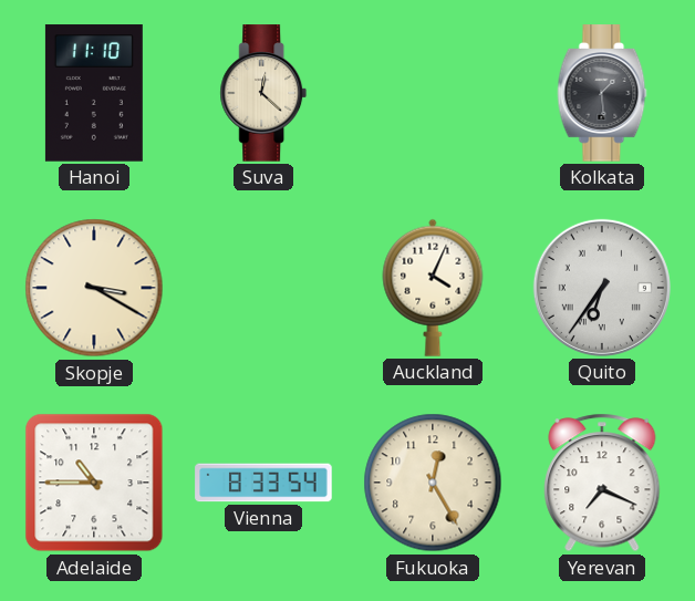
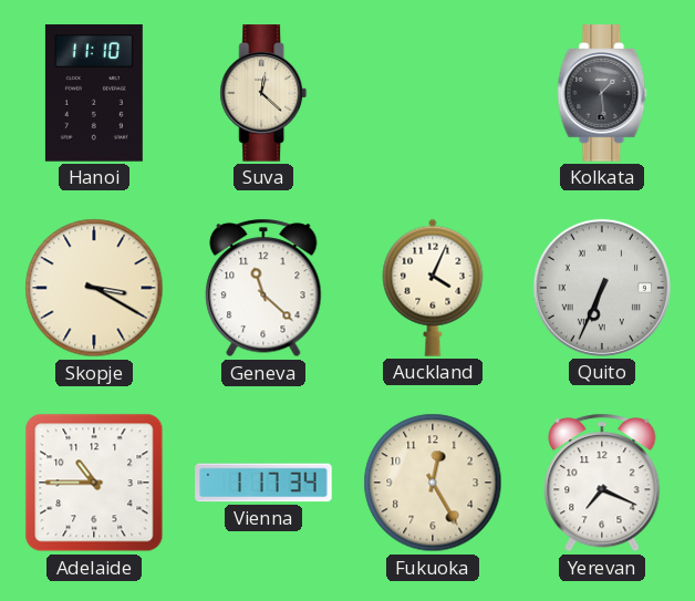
Geneva: none -> 11:22
Quito: 6:36 -> 6:34
Vienna: 8:33 -> 1:17
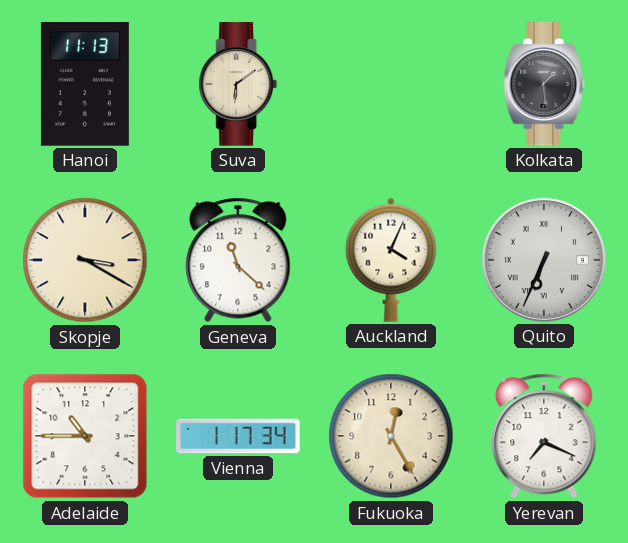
Hanoi: 11:10 -> 11:13
Suva: 12:22 -> 6:09
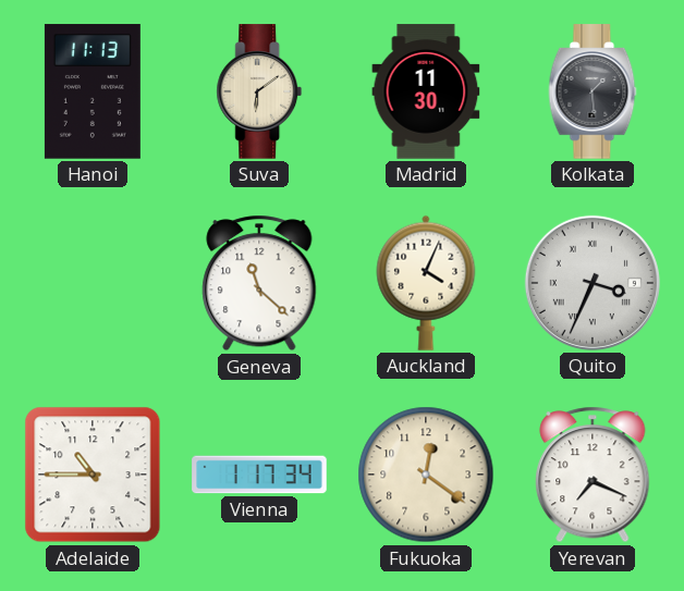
Madrid: none -> 11:30
Skopje: 3:20 -> none
Quito: 6:34 -> 3:34
Fukuoka: 12:25 -> 12:21
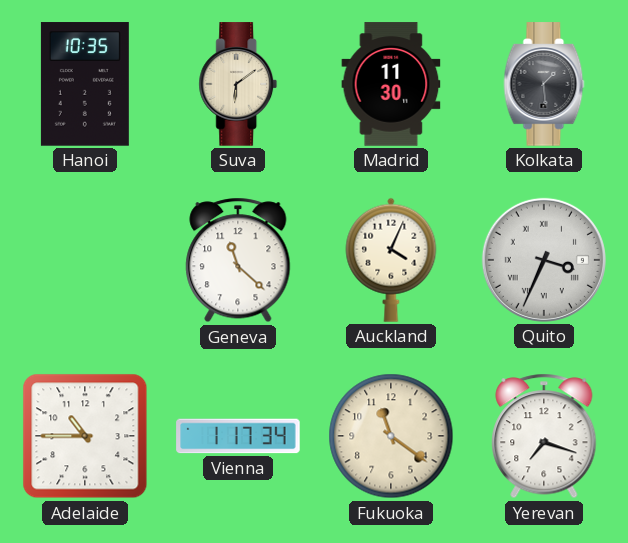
Hanoi: 11:13 -> 10:35
Fukuoka: 12:21 -> 11:21
Yerevan: 7:19 -> 7:18
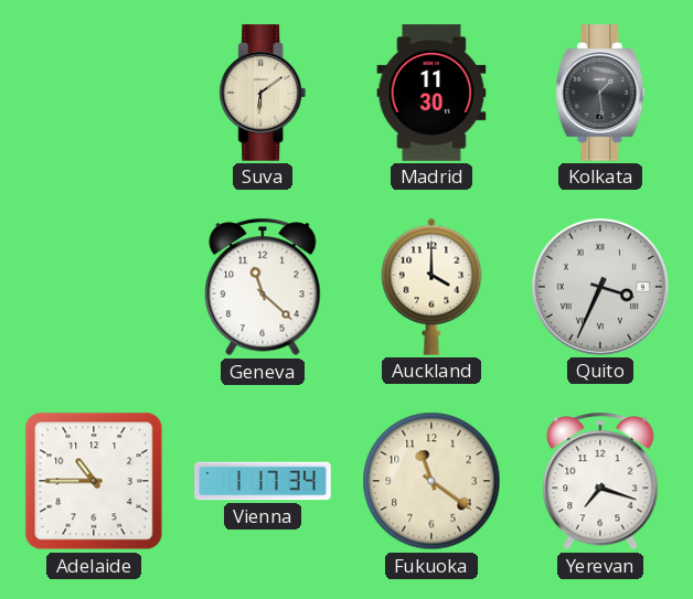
Hanoi: 10:35 -> none
Auckland: 4:04 -> 4:00
